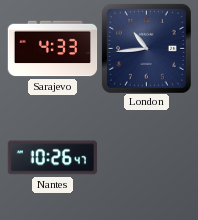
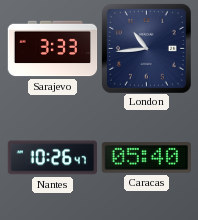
Sarajevo: 4:33 -> 3:33
Caracas: none -> 05:40
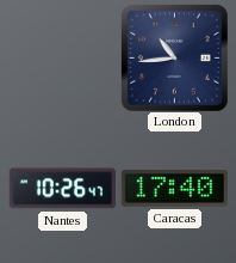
Sarajevo: 3:33 -> none
Caracas: 05:40 -> 17:40
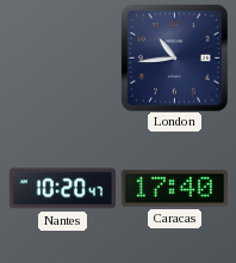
Nantes: 10:26 -> 10:20
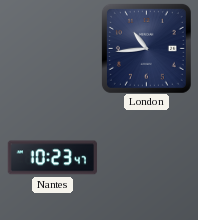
Nantes: 10:20 -> 10:23
Caracas: 17:40 -> none
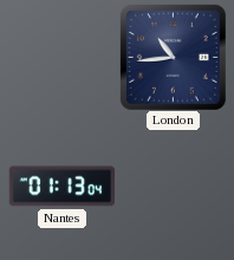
Nantes: 10:23 -> 01:13
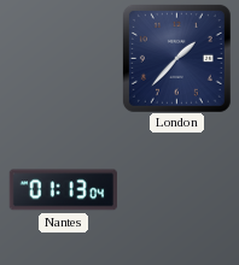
London: 10:44 -> 1:37
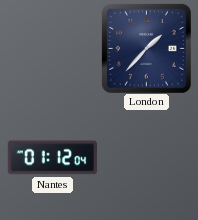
Nantes: 01:13 -> 01:12
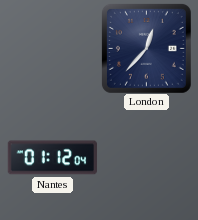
London: 1:37 -> 12:37
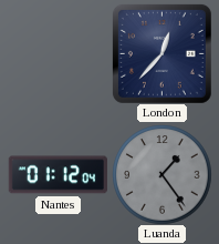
Luanda: none -> 1:24
